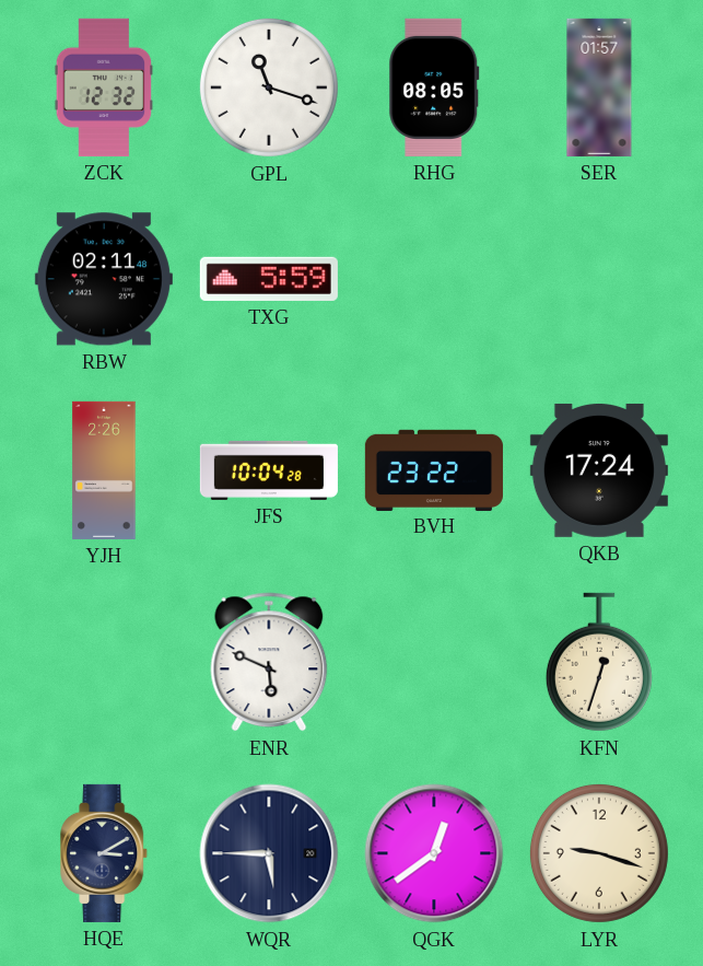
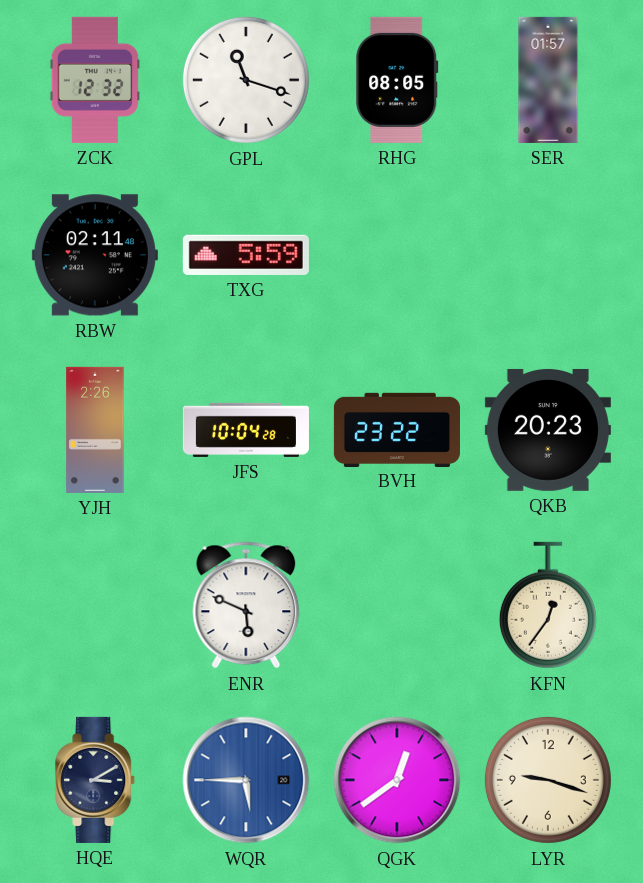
QKB: 17:24 -> 20:23
KFN: 12:33 -> 12:36
WQR dial: navy -> blue
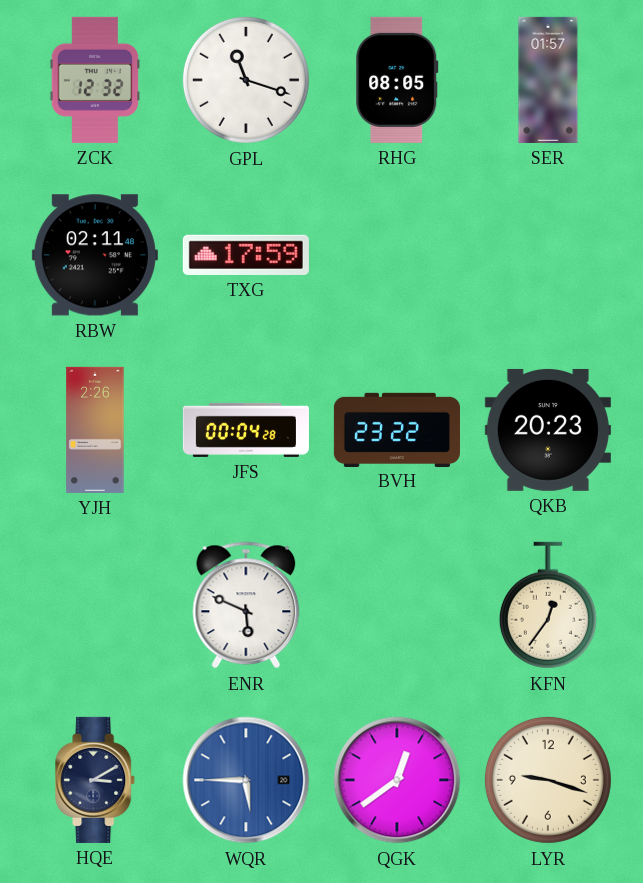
TXG: 5:59 -> 17:59
JFS: 10:04 -> 00:04
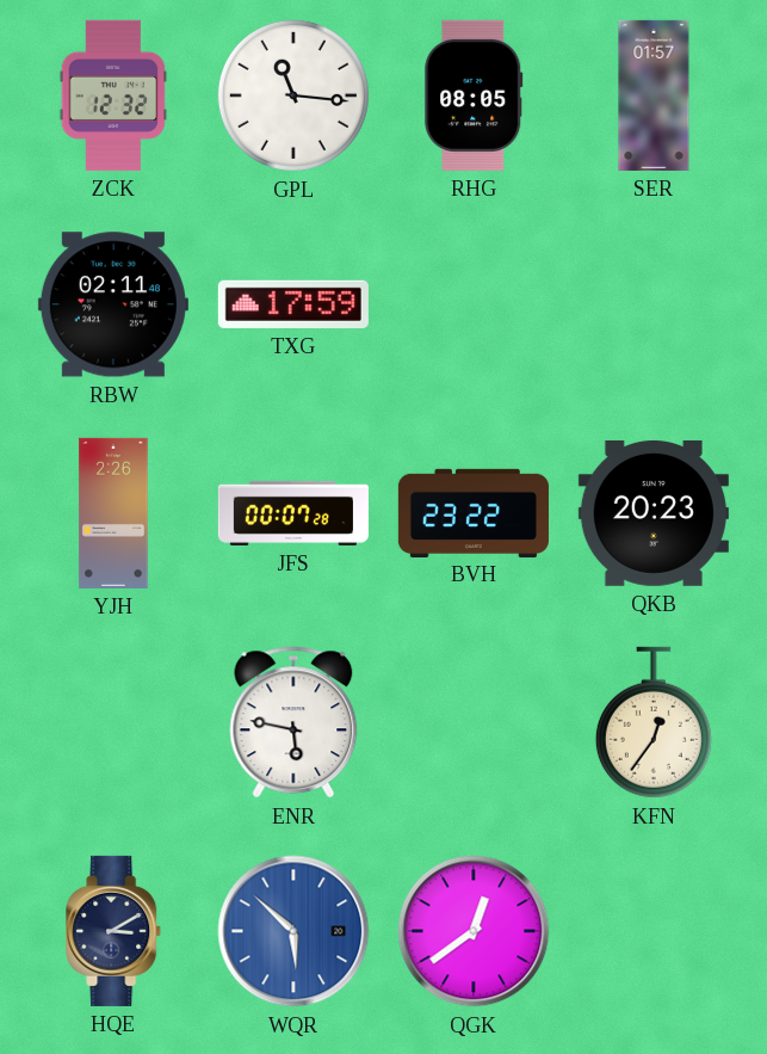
GPL: 11:18 -> 11:16
JFS: 00:04 -> 00:07
ENR: 5:49 -> 5:47
WQR: 5:45 -> 5:52
LYR: 9:18 -> none
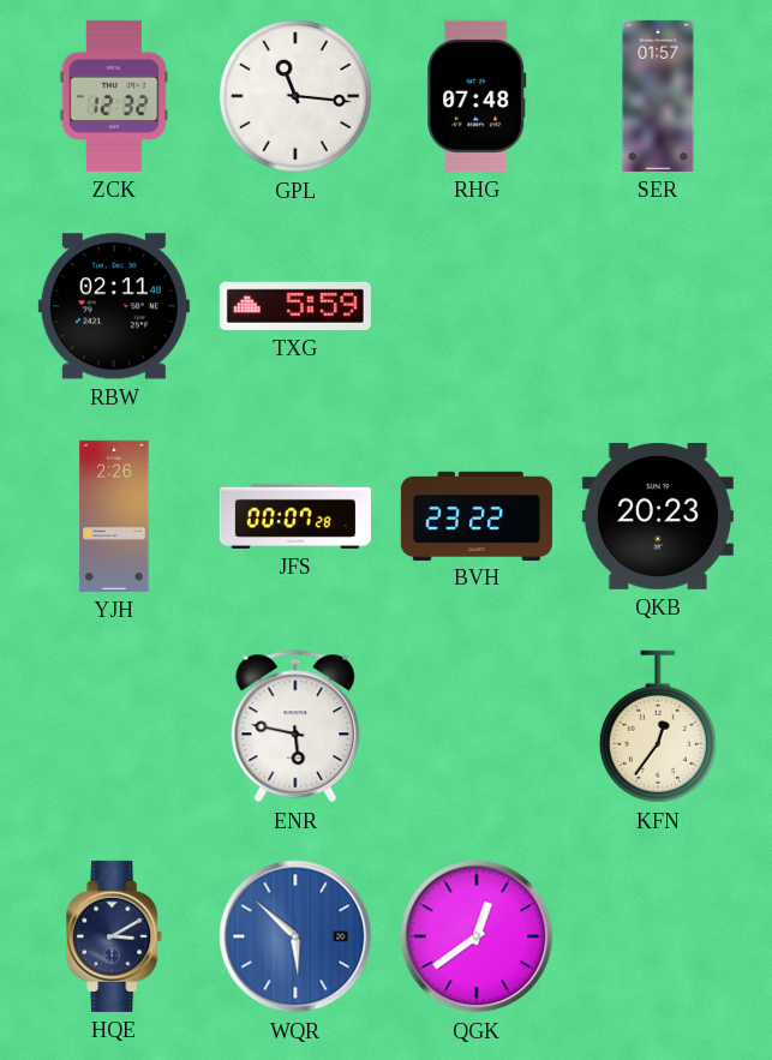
RHG: 08:05 -> 07:48
TXG: 17:59 -> 5:59
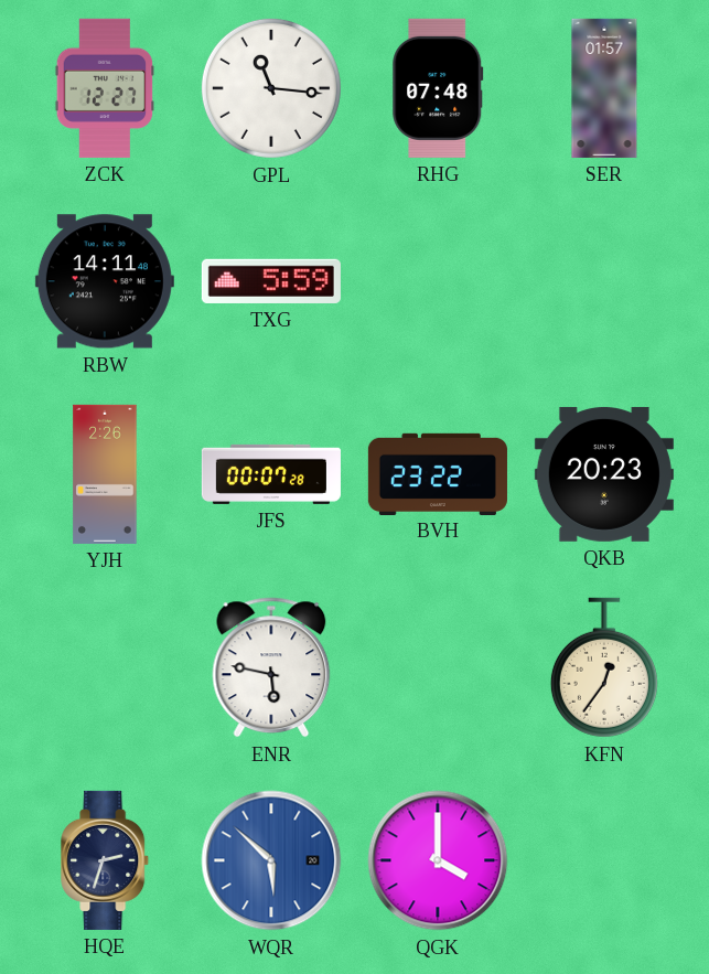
ZCK: 12:32 -> 12:27
RBW: 02:11 -> 14:11
HQE: 3:10 -> 2:33
QGK: 12:39 -> 4:00
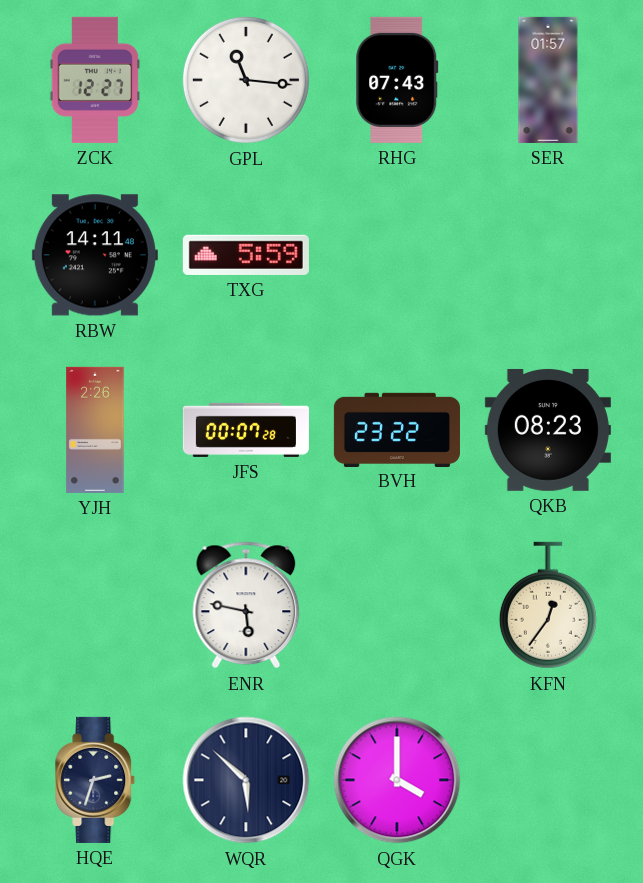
RHG: 07:48 -> 07:43
QKB: 20:23 -> 08:23
WQR dial: blue -> navy
